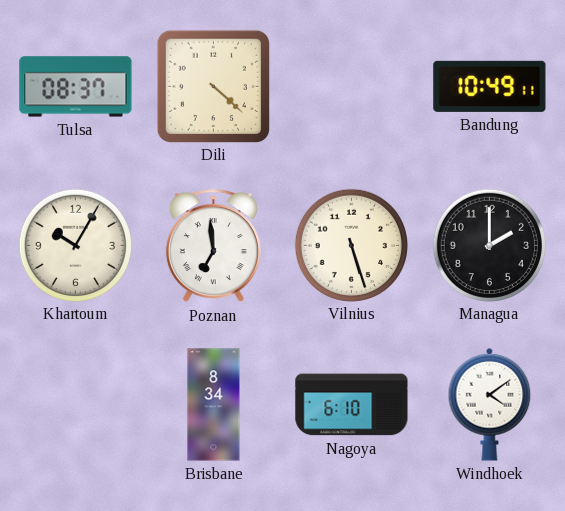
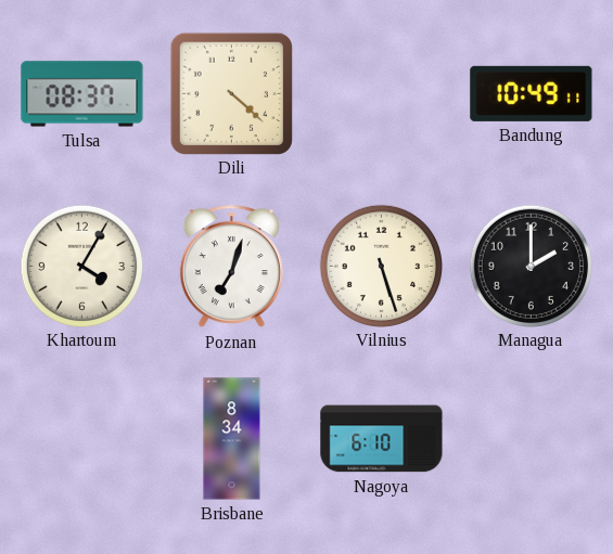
Khartoum: 10:05 -> 4:05
Poznan: 6:59 -> 7:03
Windhoek: 4:09 -> none
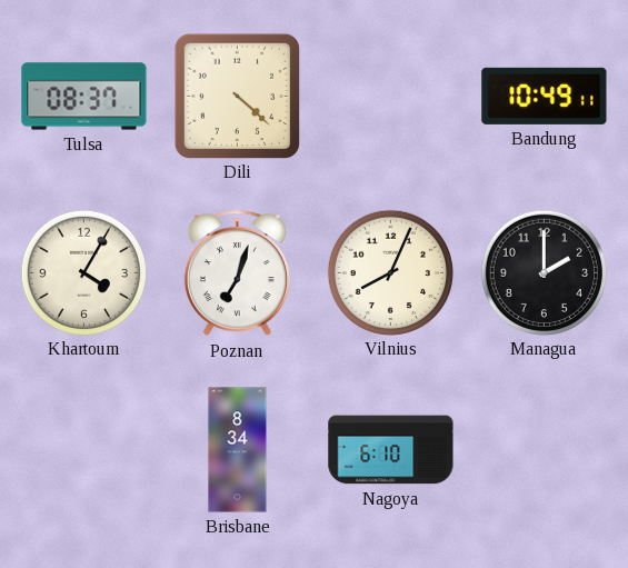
Vilnius: 5:27 -> 8:04
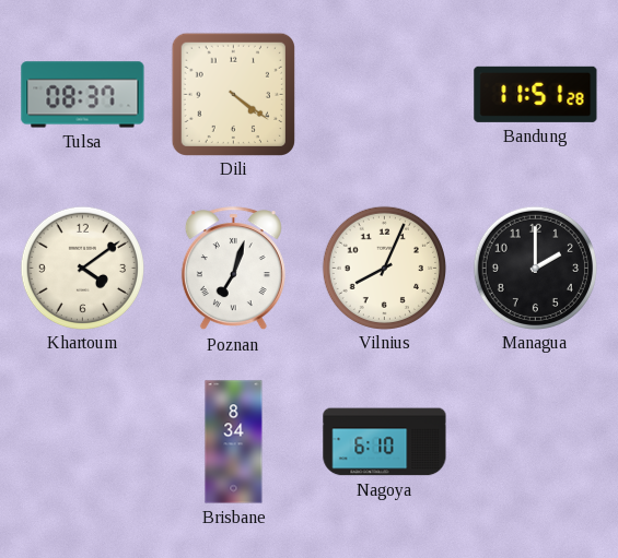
Dili: 4:22 -> 4:21
Bandung: 10:49 -> 11:51
Khartoum: 4:05 -> 4:09
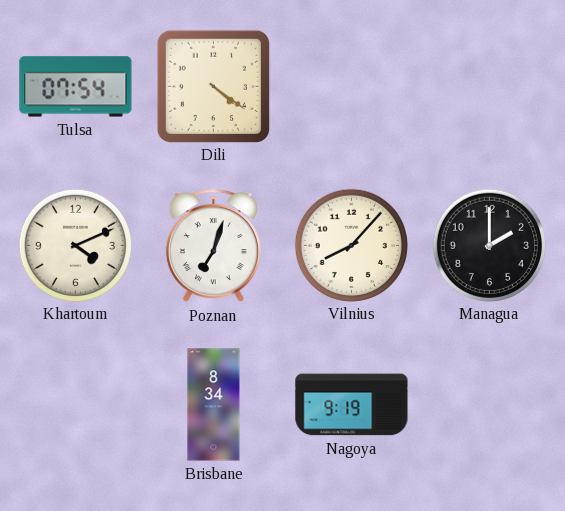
Tulsa: 08:37 -> 07:54
Bandung: 11:51 -> none
Khartoum: 4:09 -> 4:11
Vilnius: 8:04 -> 8:07
Nagoya: 6:10 -> 9:19
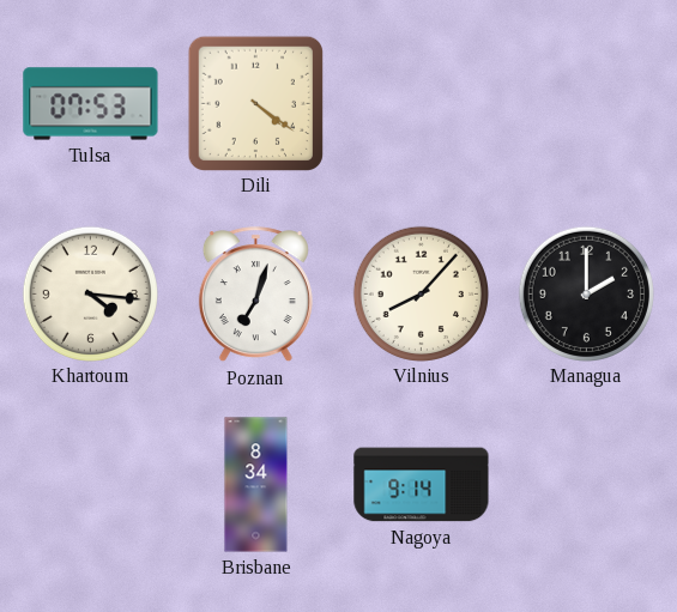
Tulsa: 07:54 -> 07:53
Khartoum: 4:11 -> 4:16
Nagoya: 9:19 -> 9:14
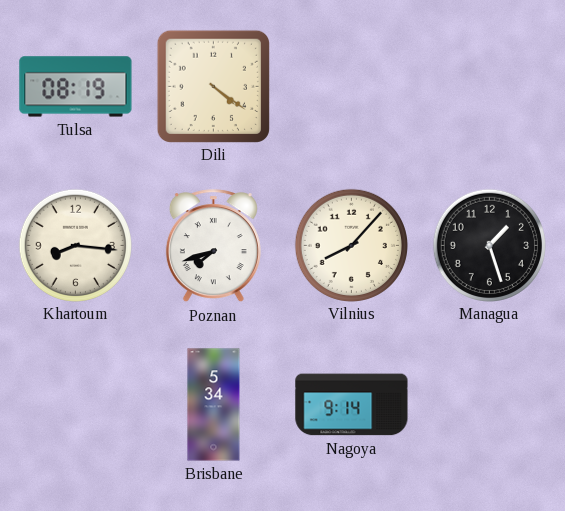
Tulsa: 07:53 -> 08:19
Khartoum: 4:16 -> 8:16
Poznan: 7:03 -> 7:42
Managua: 2:00 -> 1:27
Brisbane: 8:34 -> 5:34
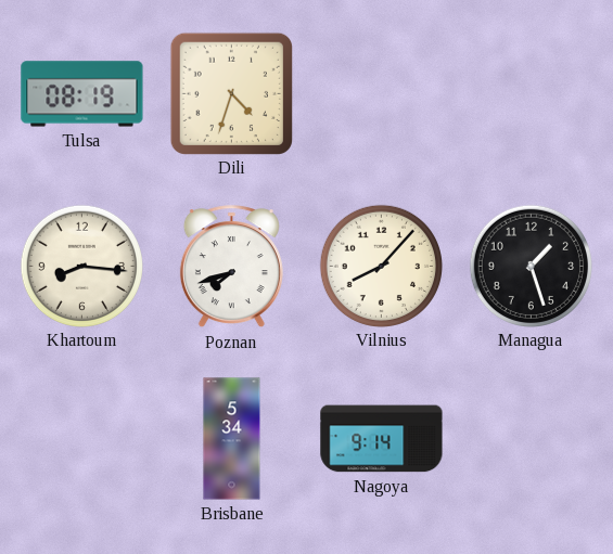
Dili: 4:21 -> 4:33
